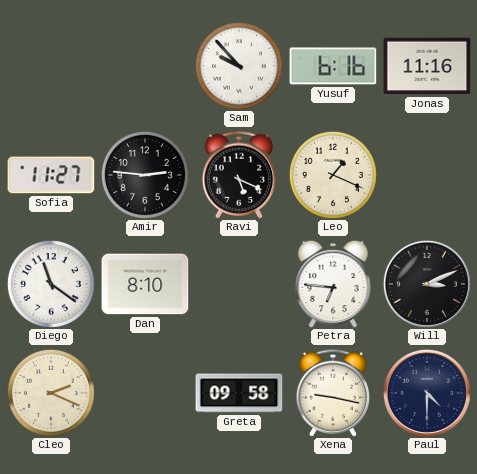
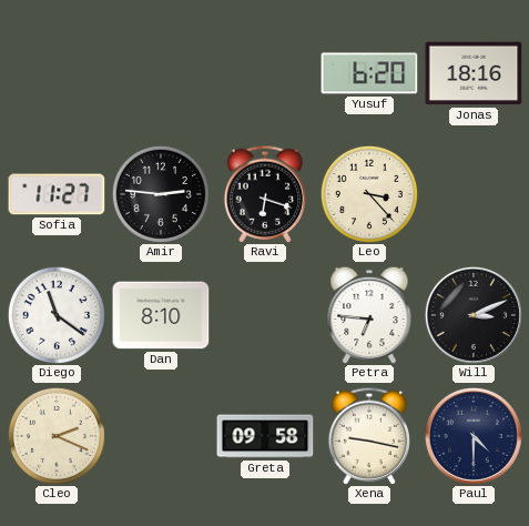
Sam: 9:53 -> none
Yusuf: 6:16 -> 6:20
Jonas: 11:16 -> 18:16
Ravi: 5:19 -> 6:18
Leo: 1:19 -> 3:23
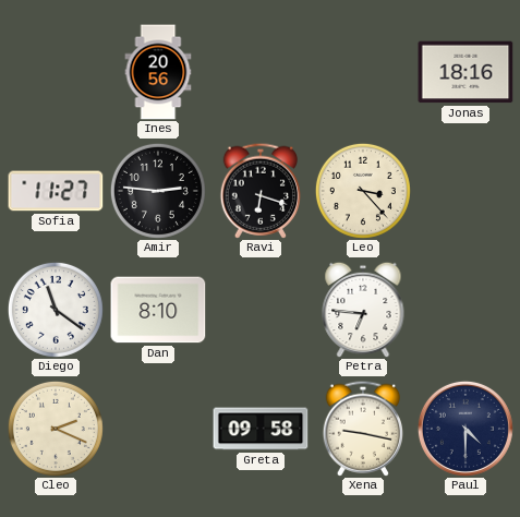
Ines: none -> 20:56
Yusuf: 6:20 -> none
Will: 3:11 -> none
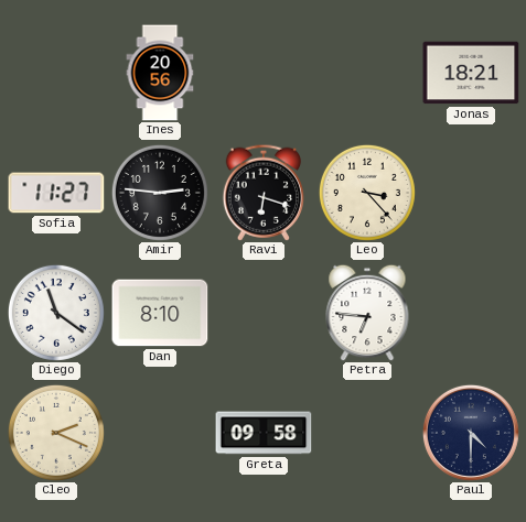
Jonas: 18:16 -> 18:21
Xena: 9:17 -> none
